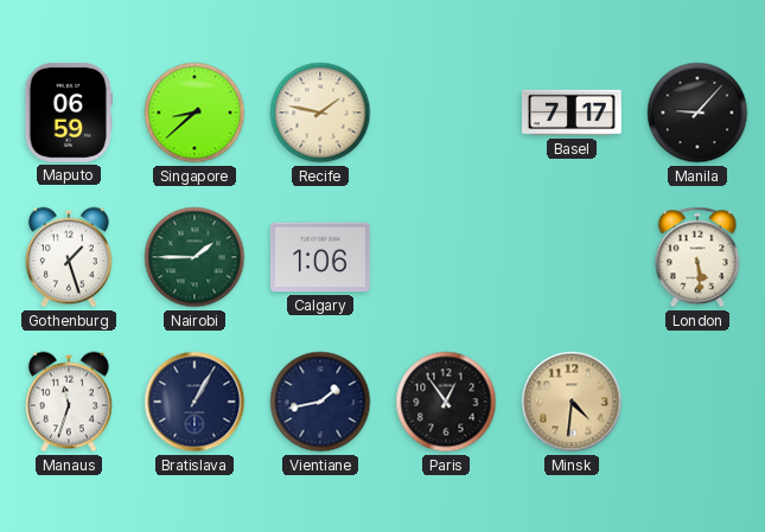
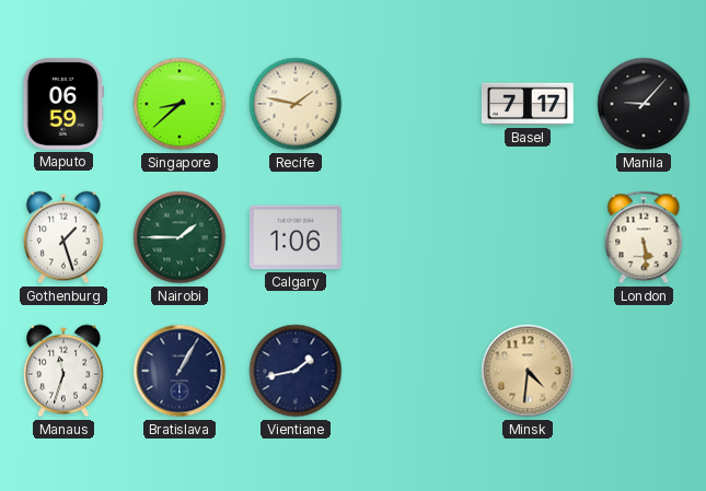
Paris: 12:54 -> none
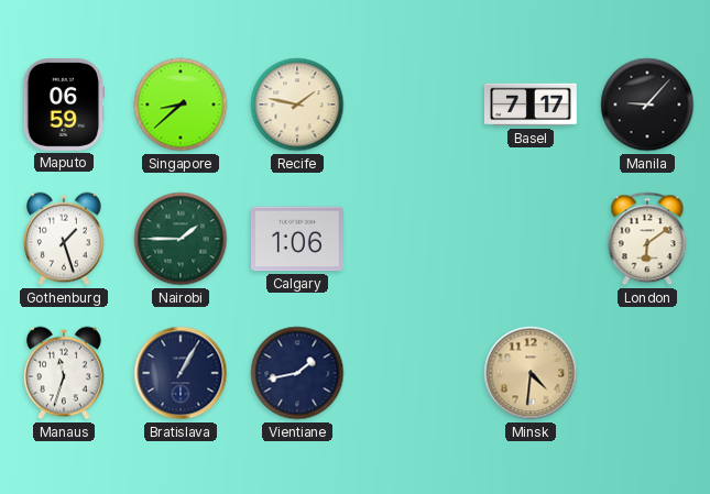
London: 5:29 -> 6:09
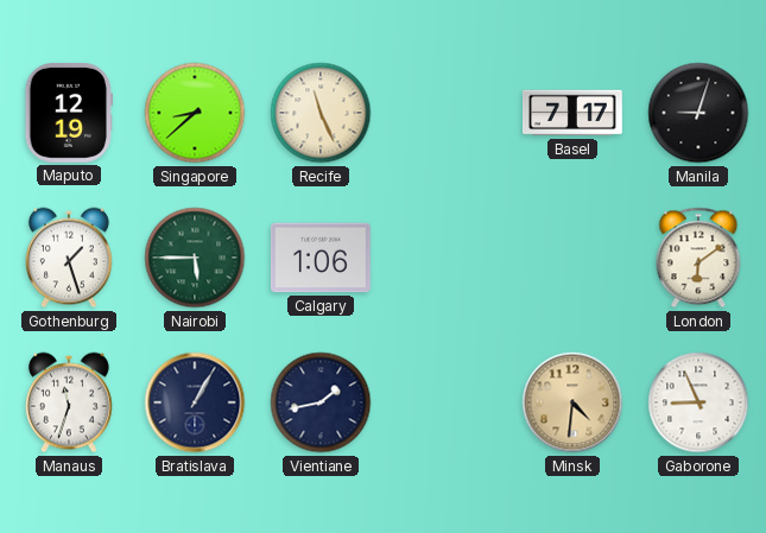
Maputo: 06:59 -> 12:19
Recife: 1:47 -> 11:26
Manila: 9:07 -> 9:03
Nairobi: 1:45 -> 5:45
Gaborone: none -> 8:56
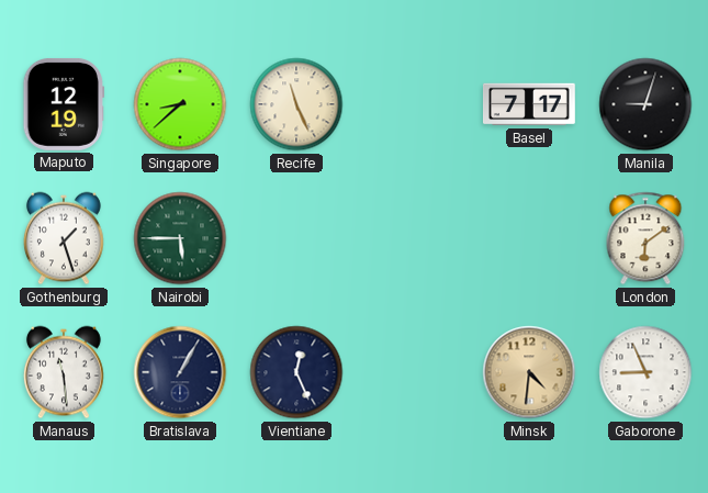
Calgary: 1:06 -> none
Manaus: 11:33 -> 11:29
Vientiane: 1:43 -> 12:26
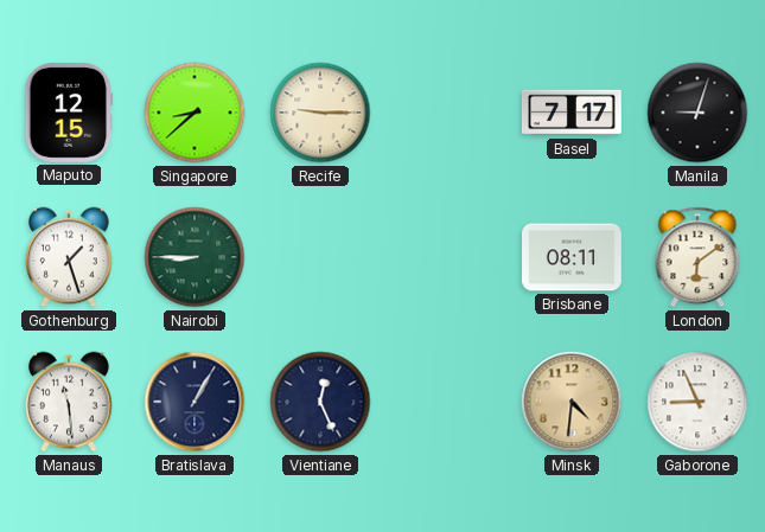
Maputo: 12:19 -> 12:15
Recife: 11:26 -> 9:15
Nairobi: 5:45 -> 8:45
Brisbane: none -> 08:11
